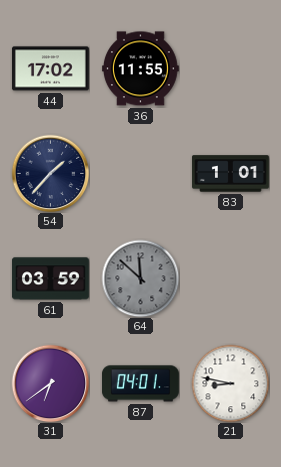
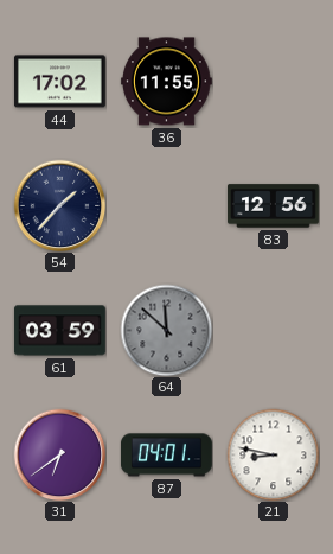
83: 1:01 -> 12:56
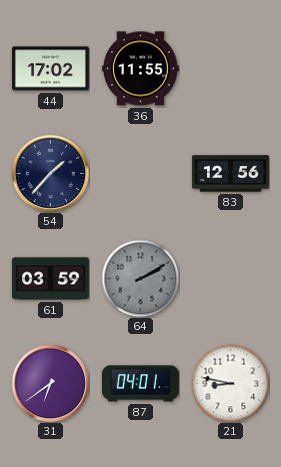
64: 11:52 -> 2:10
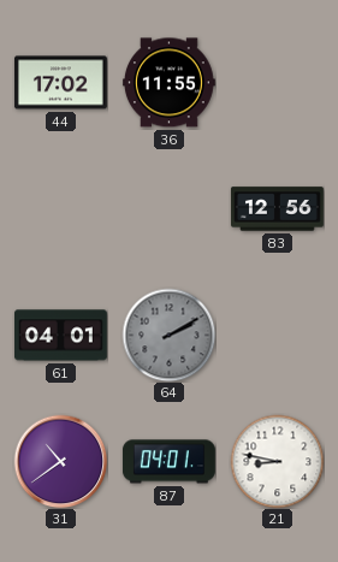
54: 1:37 -> none
61: 03:59 -> 04:01
31: 6:39 -> 10:39
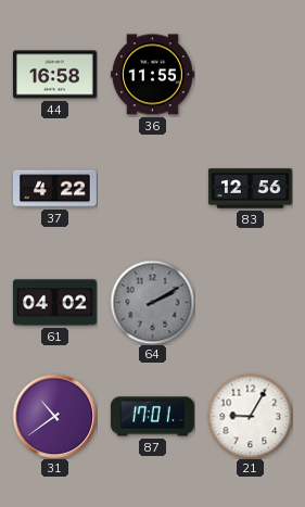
44: 17:02 -> 16:58
37: none -> 4:22
61: 04:01 -> 04:02
87: 04:01 -> 17:01
21: 8:47 -> 9:05
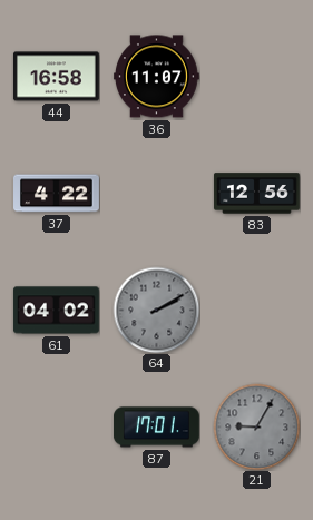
36: 11:55 -> 11:07
31: 10:39 -> none
21 dial: white -> grey
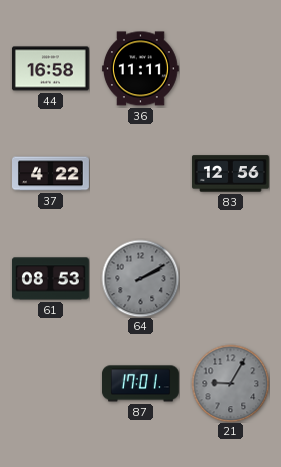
36: 11:07 -> 11:11
61: 04:02 -> 08:53
